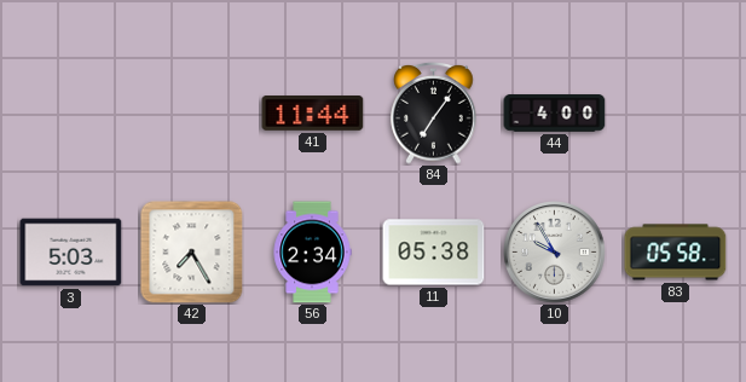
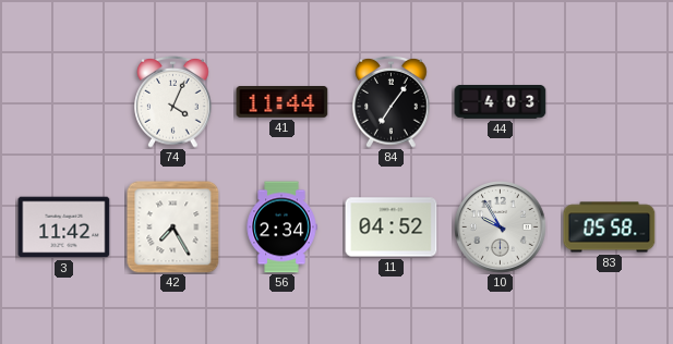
74: none -> 4:04
44: 4:00 -> 4:03
3: 5:03 -> 11:42
11: 05:38 -> 04:52
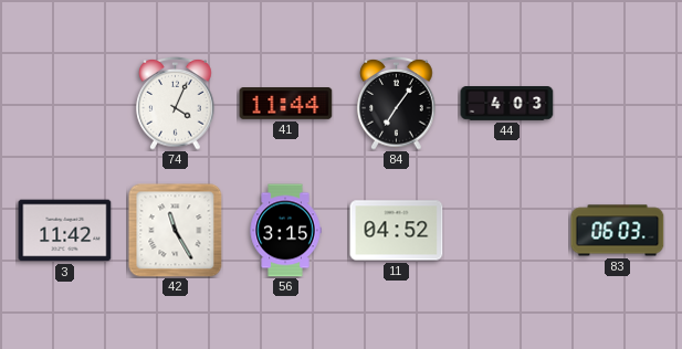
42: 7:25 -> 11:25
56: 2:34 -> 3:15
10: 9:55 -> none
83: 05:58 -> 06:03
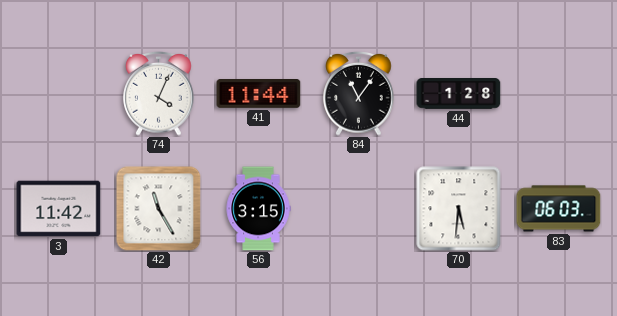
84: 7:06 -> 11:06
44: 4:03 -> 1:28
11: 04:52 -> none
70: none -> 5:31
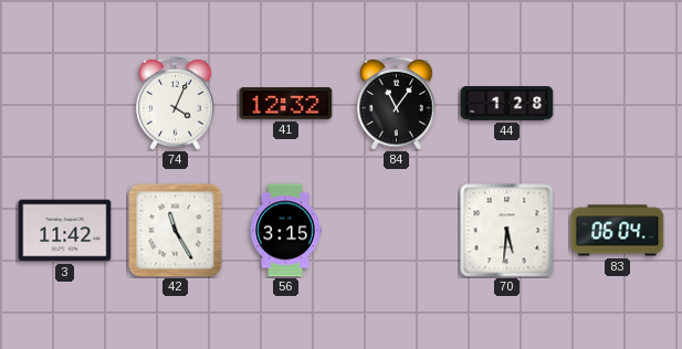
41: 11:44 -> 12:32
83: 06:03 -> 06:04
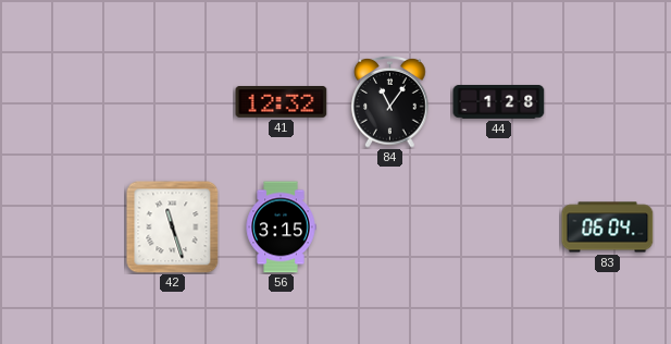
74: 4:04 -> none
3: 11:42 -> none
42: 11:25 -> 11:27
70: 5:31 -> none
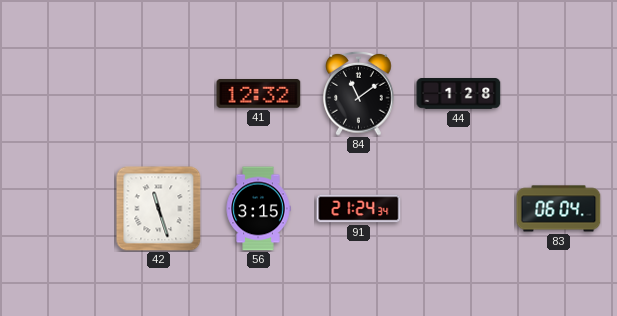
84: 11:06 -> 11:09
91: none -> 21:24
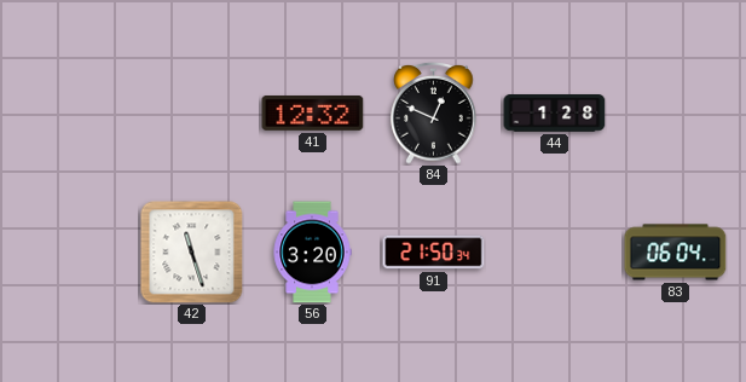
84: 11:09 -> 12:49
56: 3:15 -> 3:20
91: 21:24 -> 21:50
